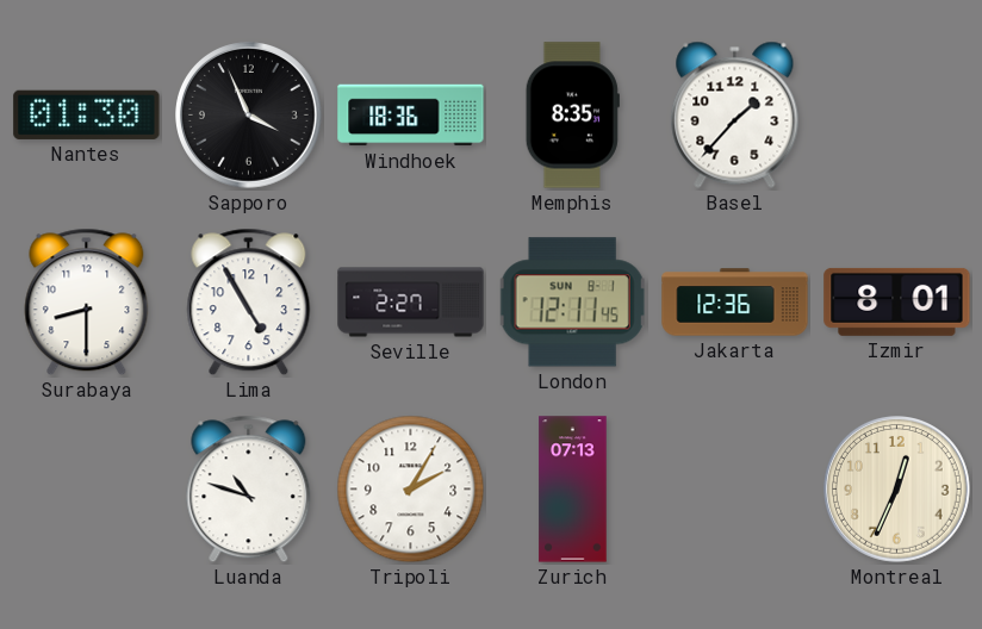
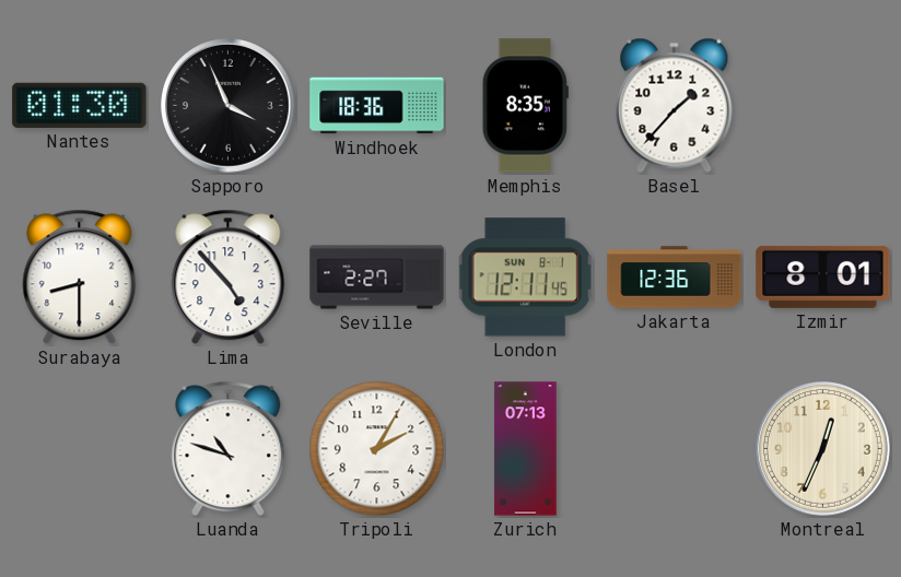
Lima: 4:55 -> 4:53
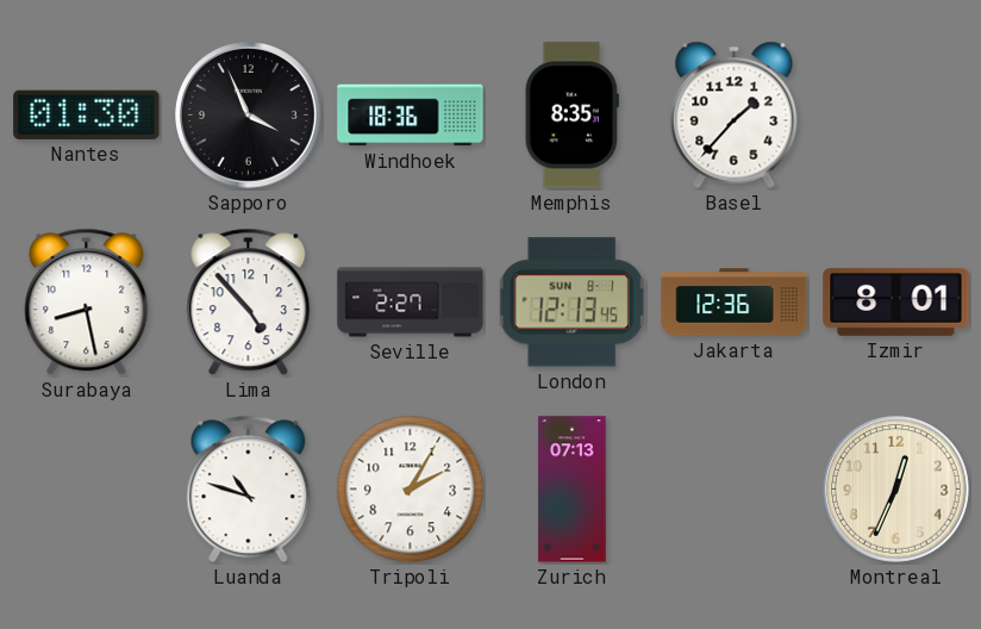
Surabaya: 8:30 -> 8:28
London: 12:11 -> 12:13
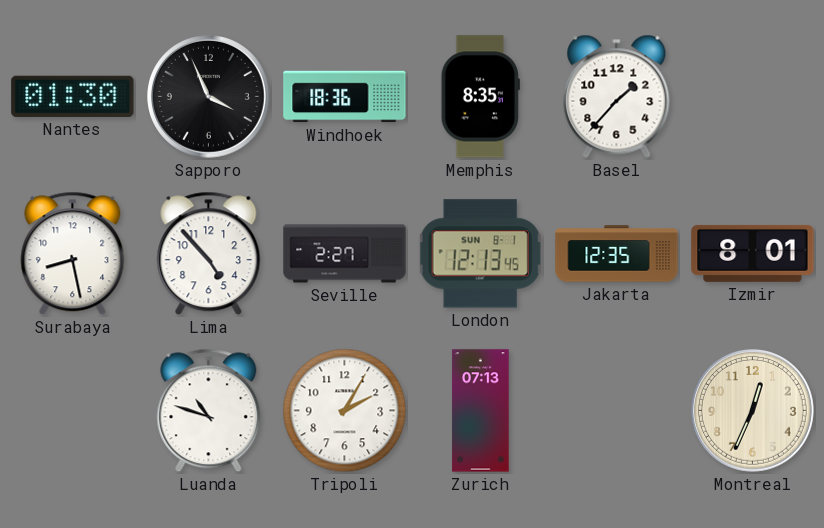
Jakarta: 12:36 -> 12:35
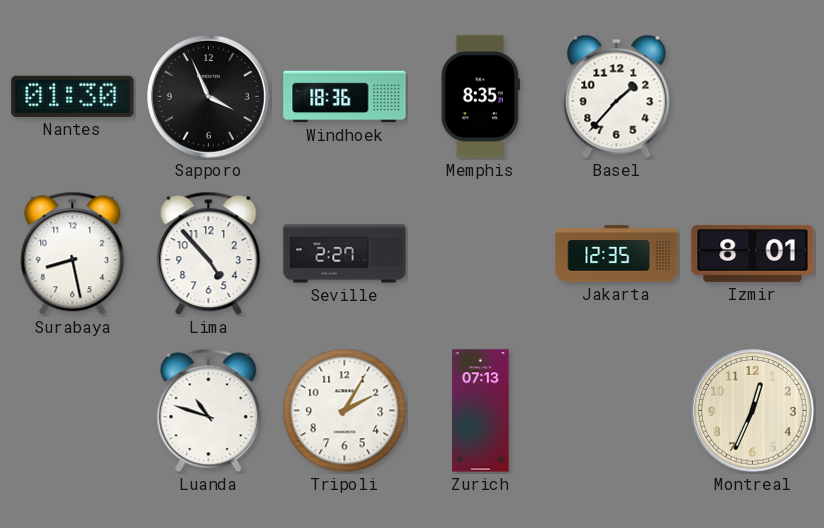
London: 12:13 -> none
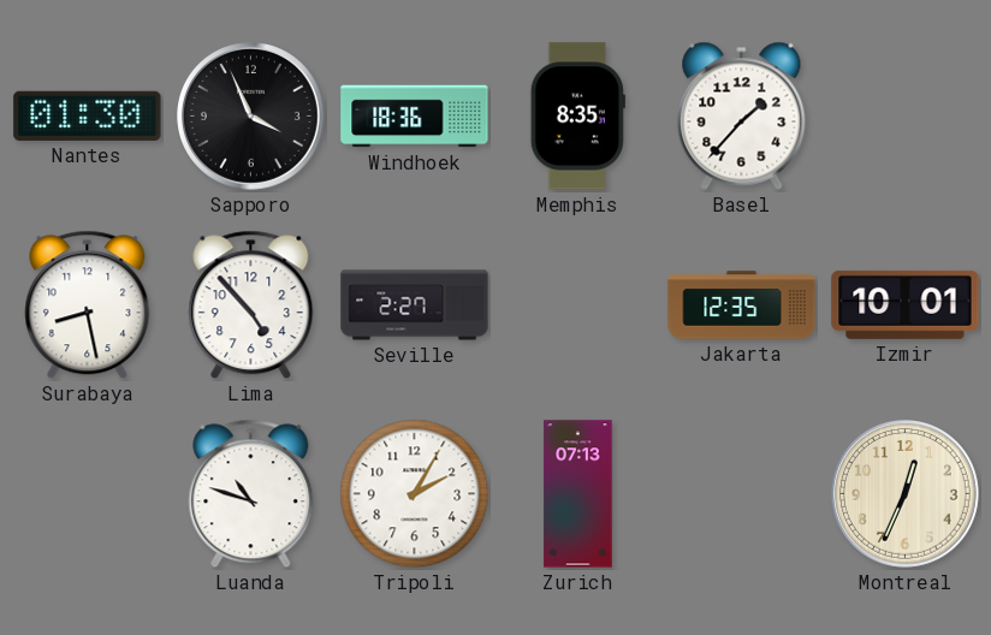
Izmir: 8:01 -> 10:01
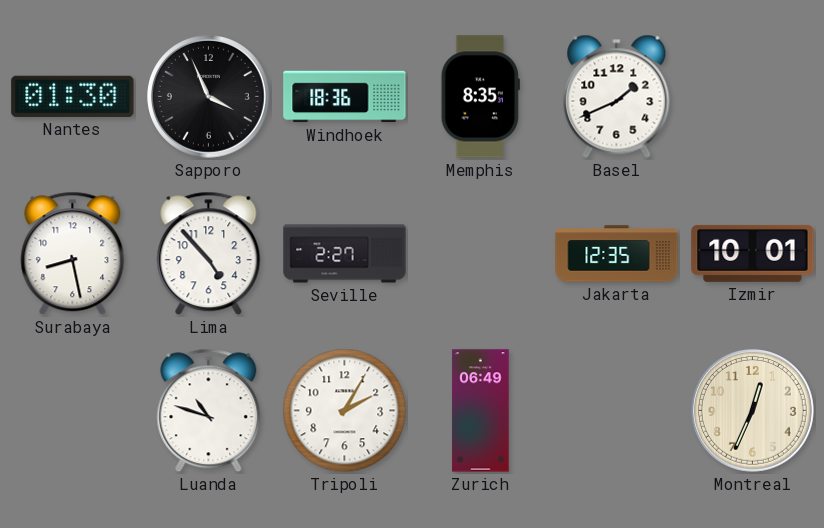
Basel: 1:37 -> 1:41
Zurich: 07:13 -> 06:49
